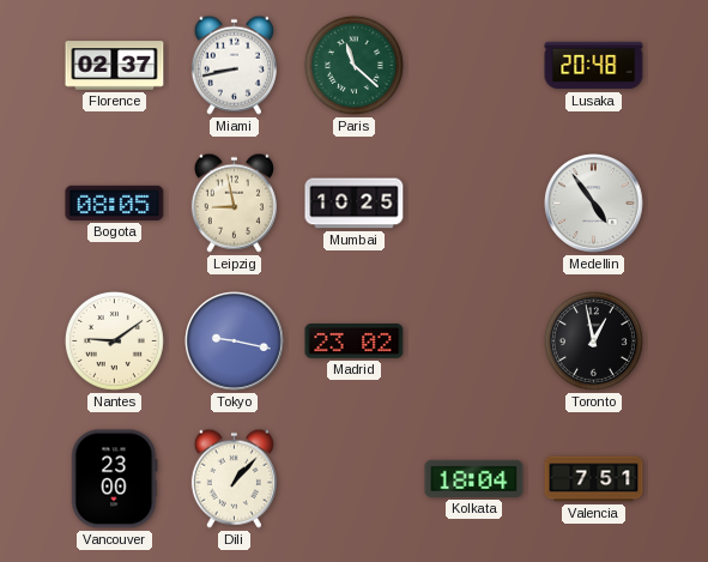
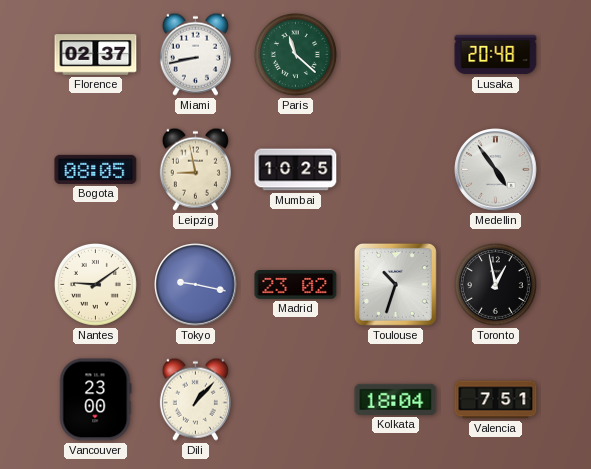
Toulouse: none -> 10:33
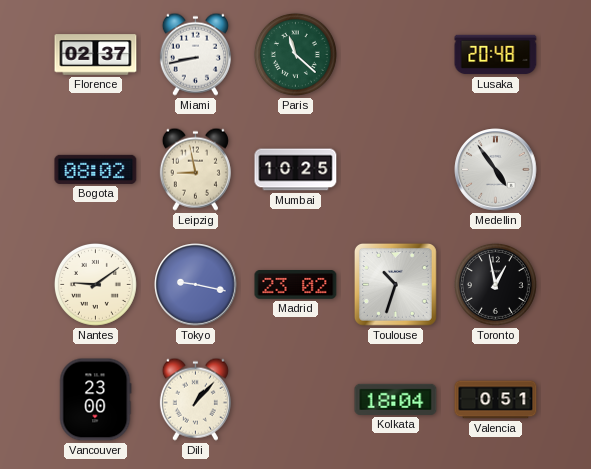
Bogota: 08:05 -> 08:02
Valencia: 7:51 -> 0:51
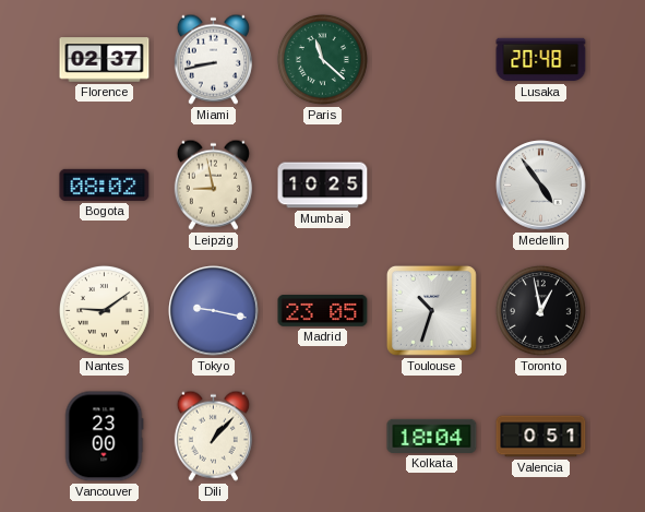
Madrid: 23:02 -> 23:05
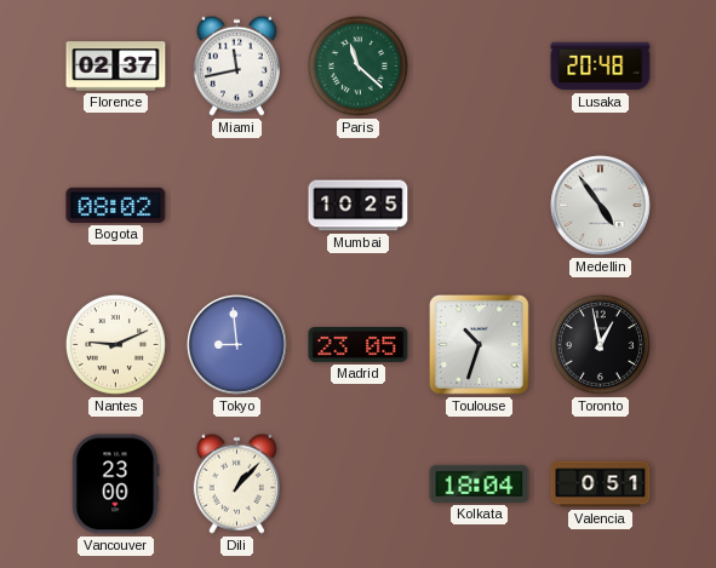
Miami: 8:43 -> 11:43
Leipzig: 8:58 -> none
Nantes: 9:09 -> 9:11
Tokyo: 9:17 -> 8:59
